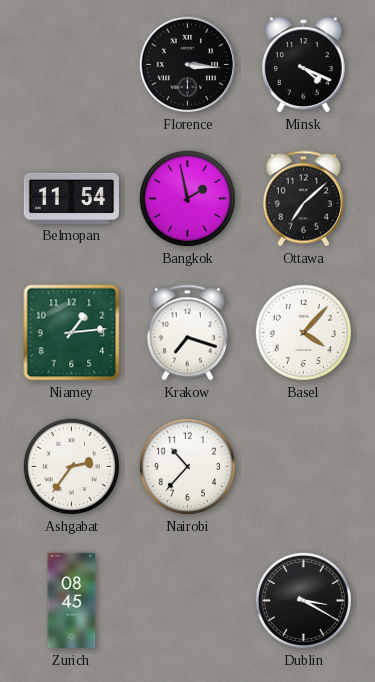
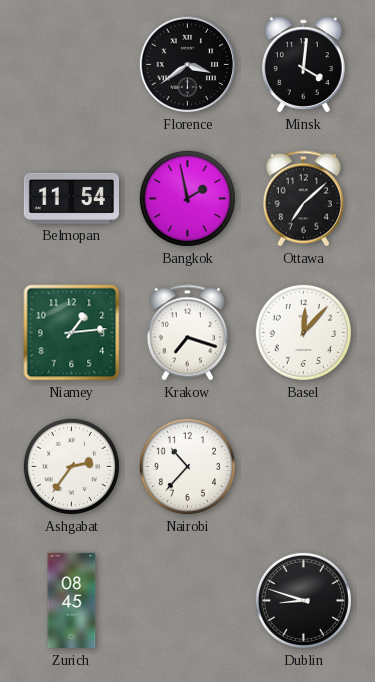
Florence: 3:16 -> 3:39
Minsk: 4:19 -> 4:01
Basel: 4:07 -> 12:07
Dublin: 3:20 -> 8:48
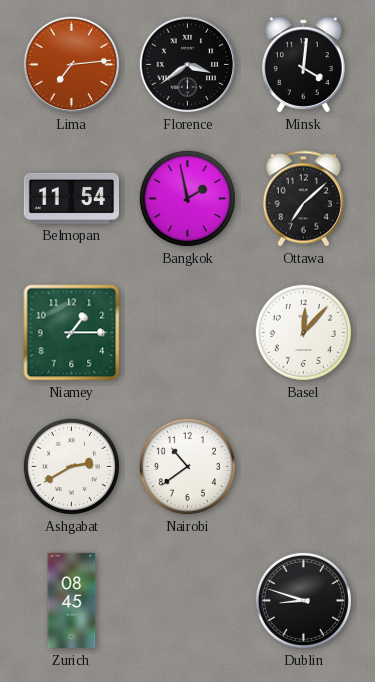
Lima: none -> 7:14
Niamey: 1:14 -> 1:15
Krakow: 7:18 -> none
Ashgabat: 2:36 -> 2:40
Nairobi: 10:37 -> 10:39
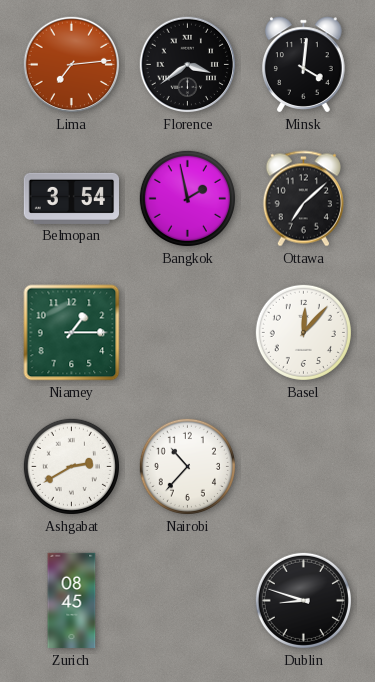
Belmopan: 11:54 -> 3:54
Nairobi: 10:39 -> 10:37
